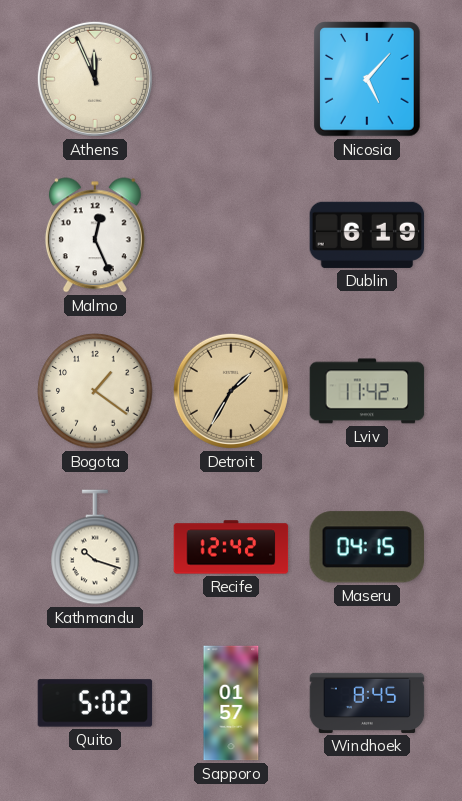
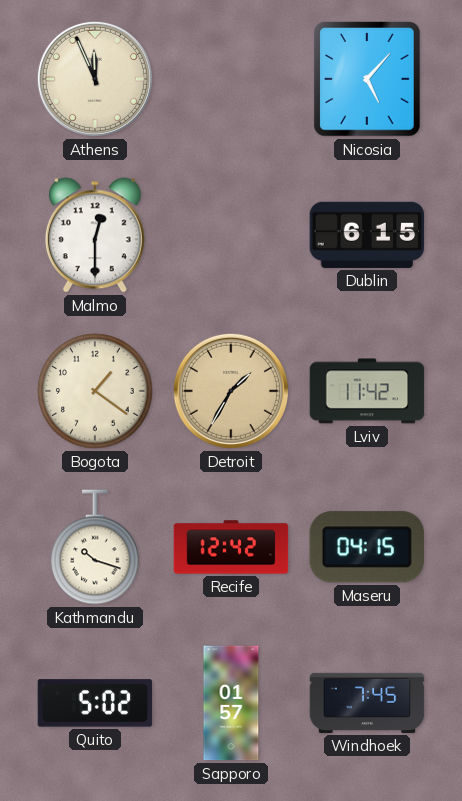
Malmo: 12:26 -> 12:30
Dublin: 6:19 -> 6:15
Windhoek: 8:45 -> 7:45
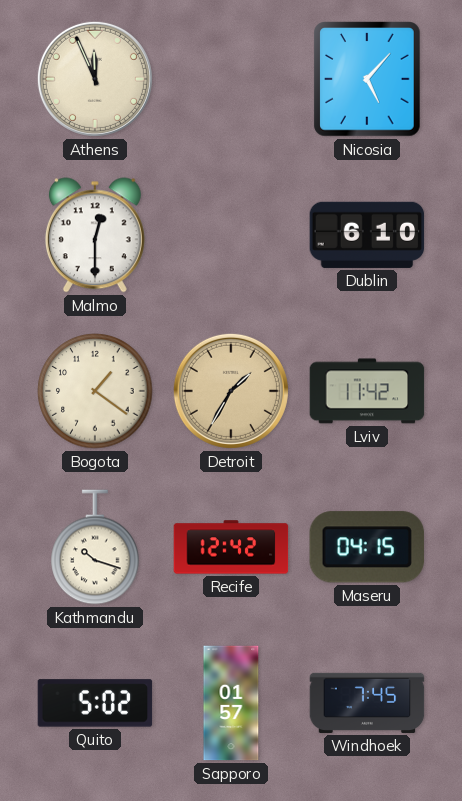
Dublin: 6:15 -> 6:10
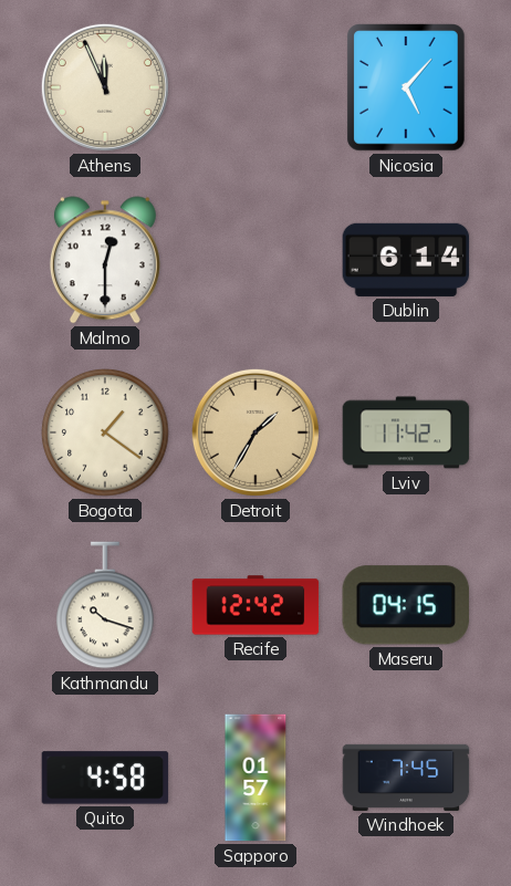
Dublin: 6:10 -> 6:14
Quito: 5:02 -> 4:58
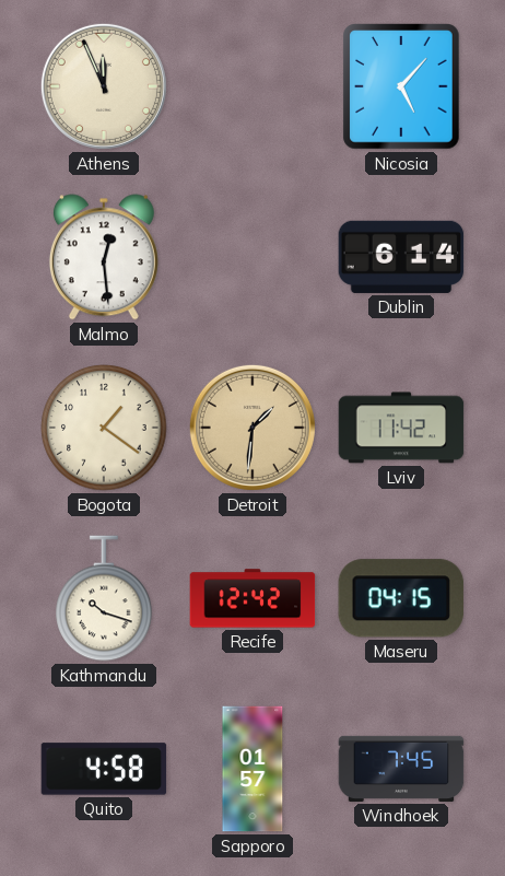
Malmo: 12:30 -> 12:29
Detroit: 1:35 -> 1:31
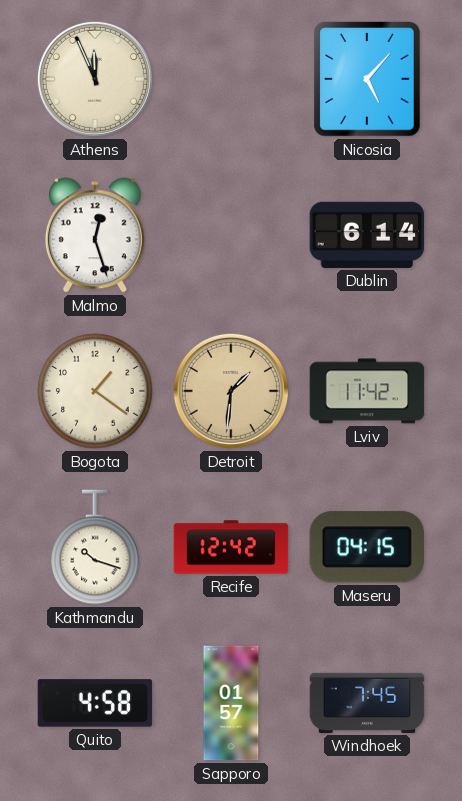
Malmo: 12:29 -> 12:27
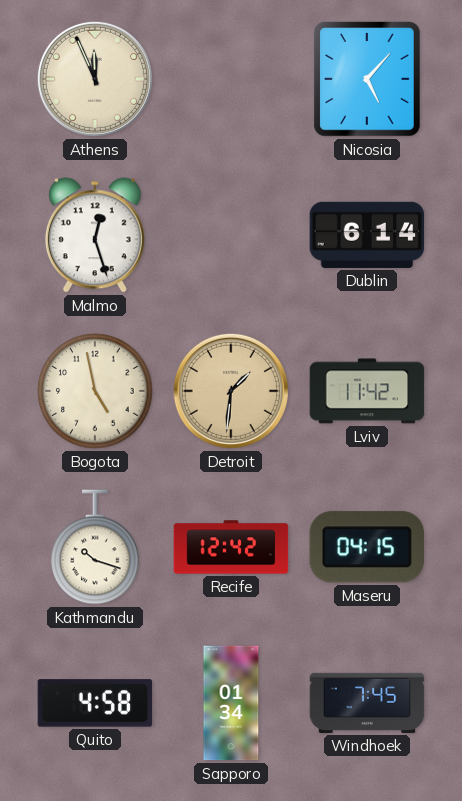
Bogota: 1:21 -> 4:58
Sapporo: 01:57 -> 01:34
